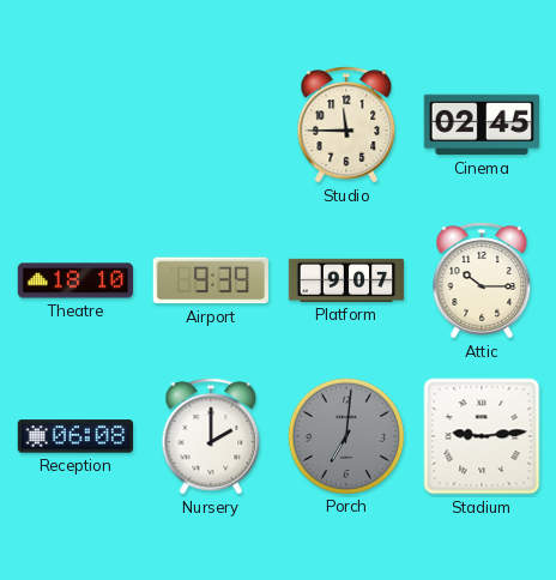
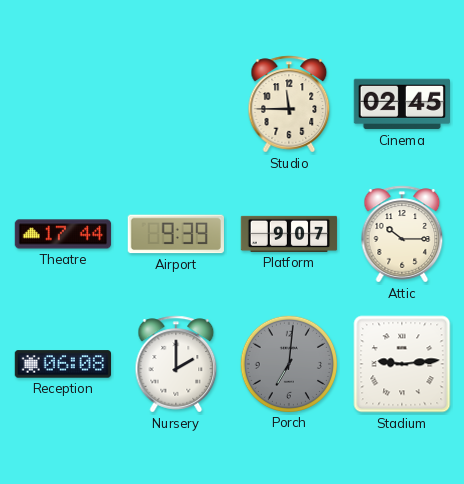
Theatre: 18:10 -> 17:44
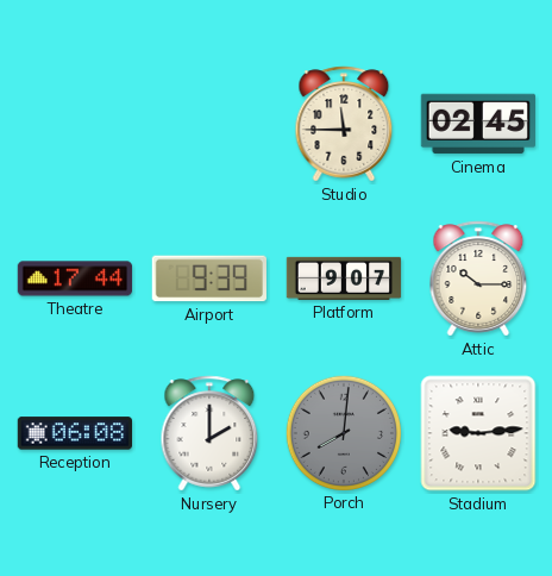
Porch: 7:01 -> 8:01
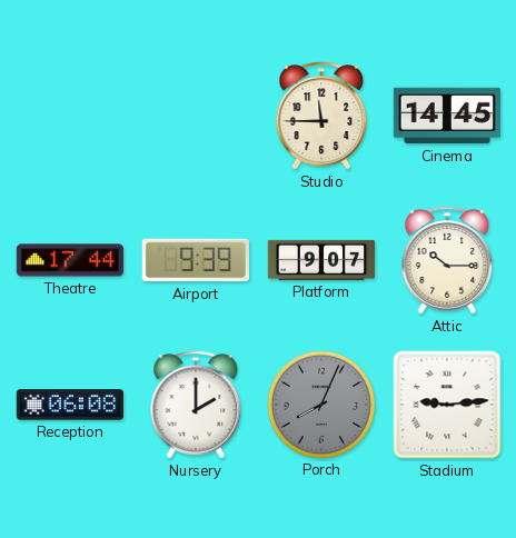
Cinema: 02:45 -> 14:45
Porch: 8:01 -> 8:04
